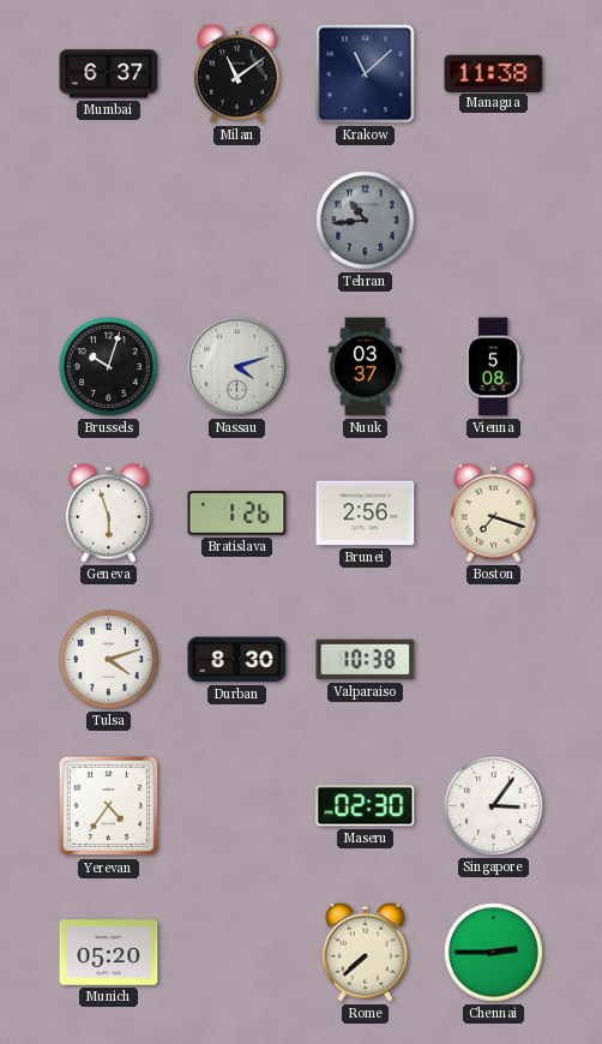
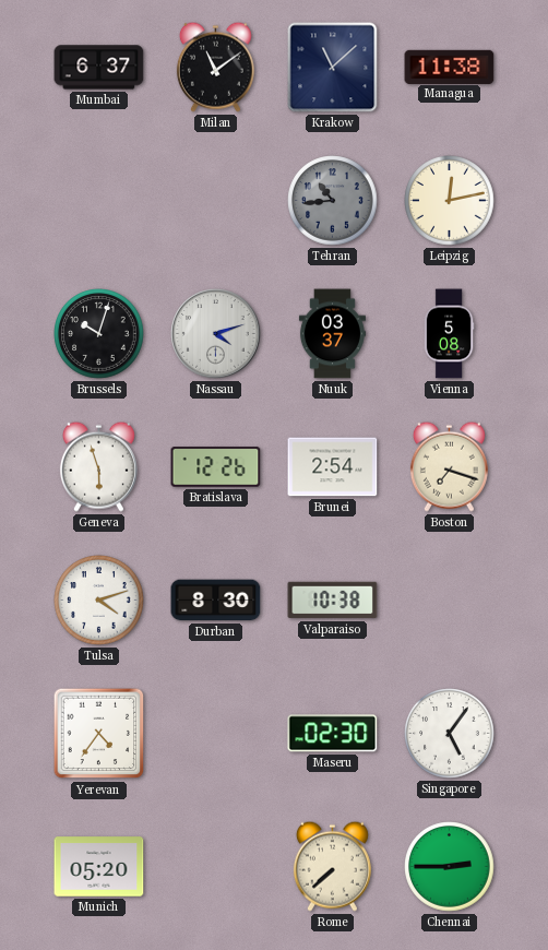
Leipzig: none -> 12:13
Bratislava: 1:26 -> 12:26
Brunei: 2:56 -> 2:54
Singapore: 3:06 -> 5:06
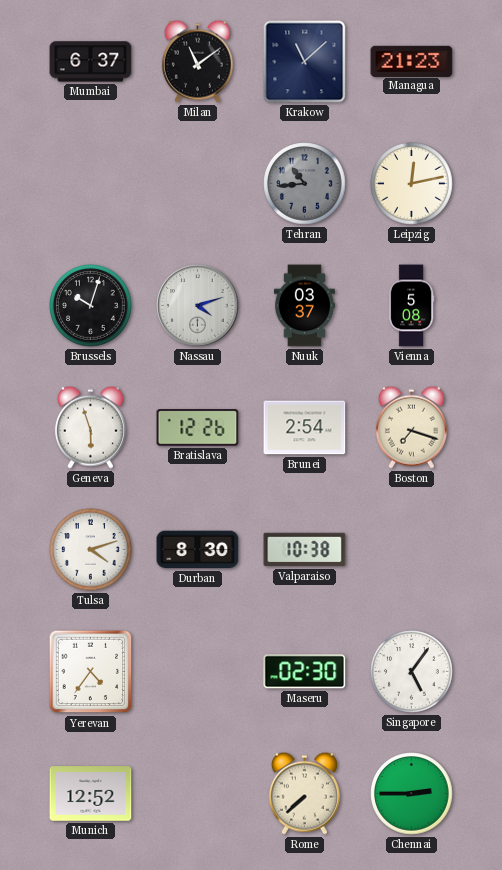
Managua: 11:38 -> 21:23
Munich: 05:20 -> 12:52
